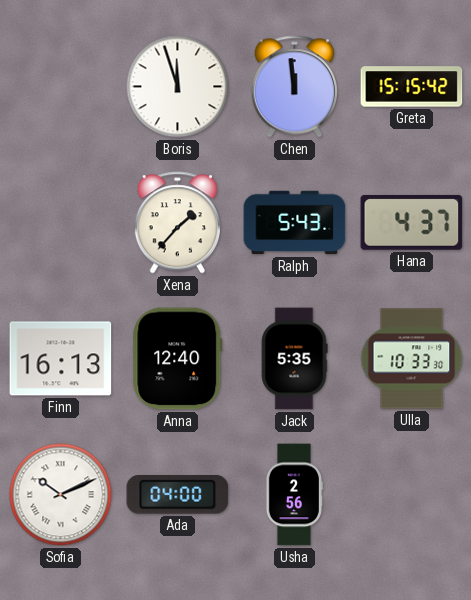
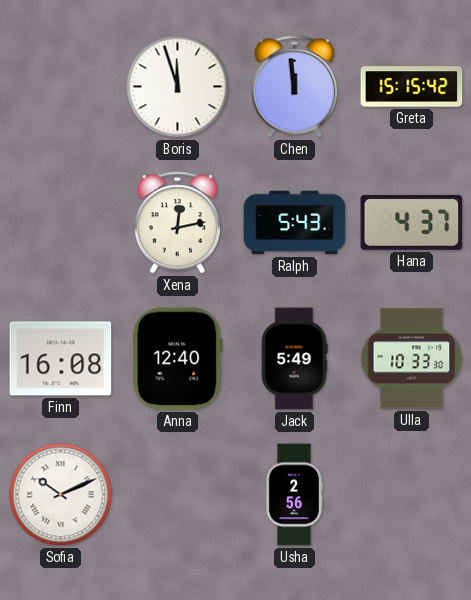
Xena: 1:37 -> 12:13
Finn: 16:13 -> 16:08
Jack: 5:35 -> 5:49
Ada: 04:00 -> none
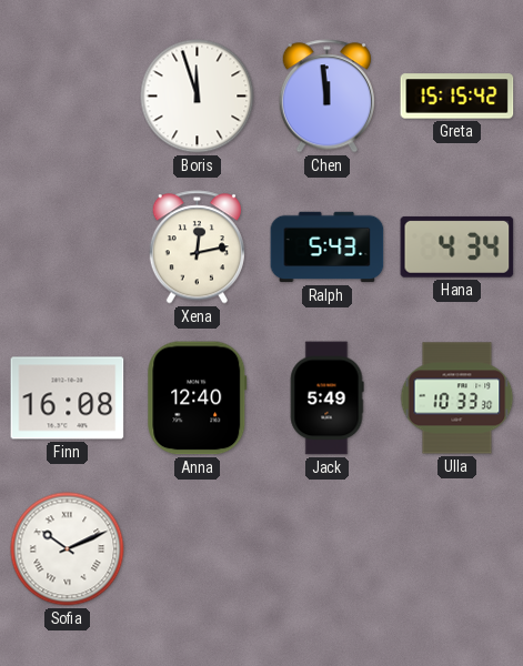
Hana: 4:37 -> 4:34
Usha: 2:56 -> none
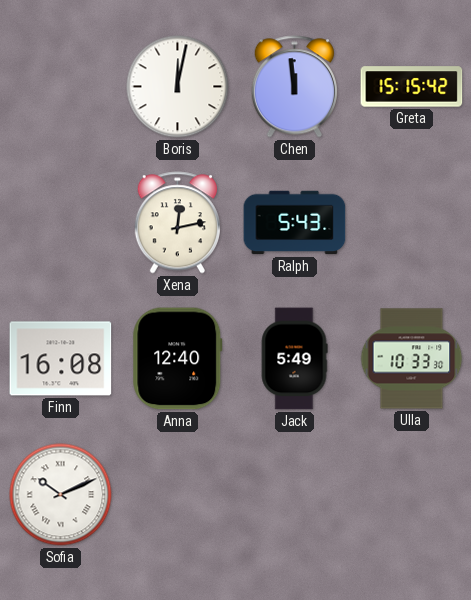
Boris: 11:57 -> 12:02
Hana: 4:34 -> none
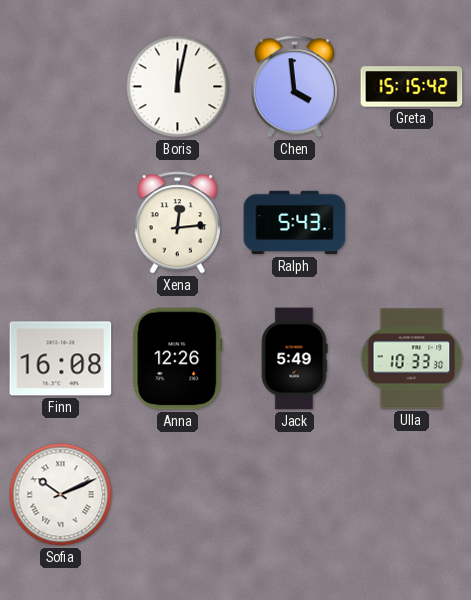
Chen: 11:59 -> 3:59
Xena: 12:13 -> 12:14
Anna: 12:40 -> 12:26
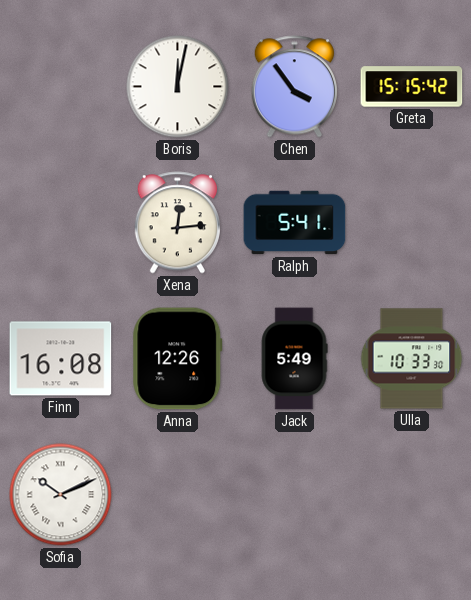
Chen: 3:59 -> 3:54
Ralph: 5:43 -> 5:41
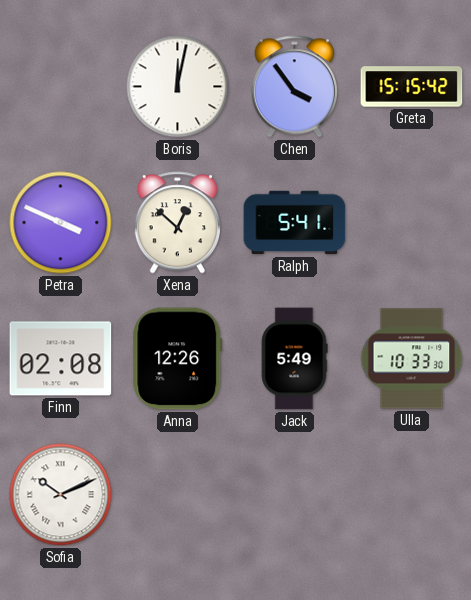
Petra: none -> 3:49
Xena: 12:14 -> 12:52
Finn: 16:08 -> 02:08
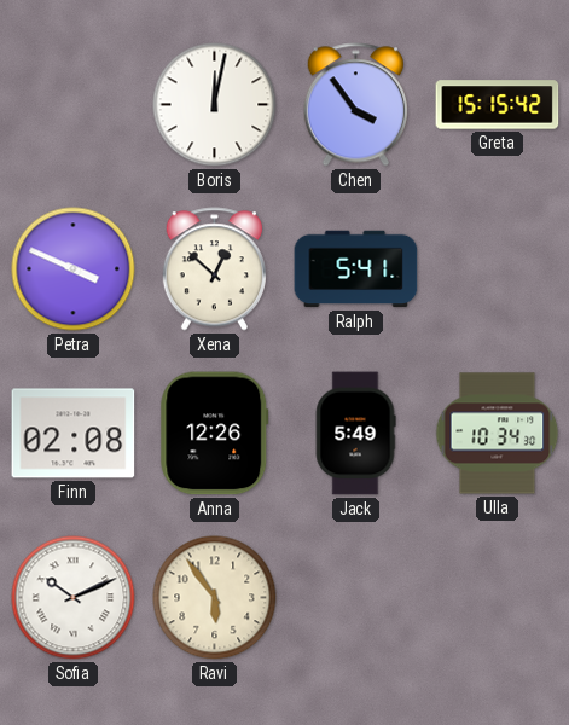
Ulla: 10:33 -> 10:34
Ravi: none -> 5:54
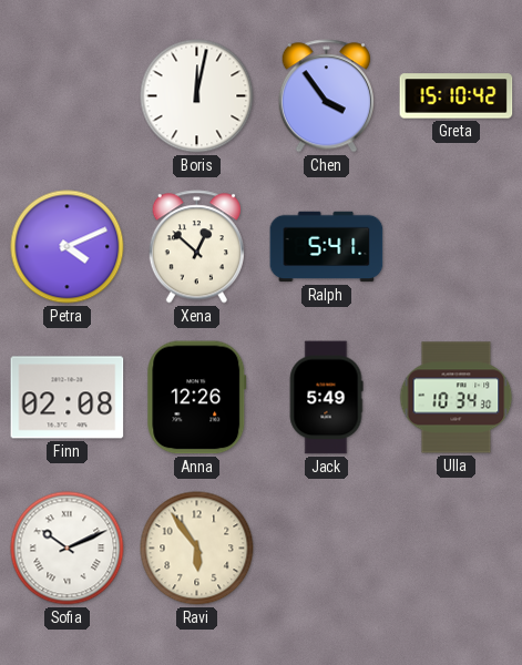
Greta: 15:15 -> 15:10
Petra: 3:49 -> 4:11
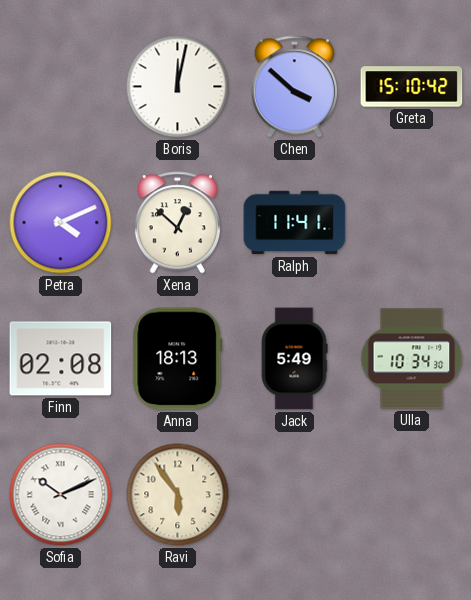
Chen: 3:54 -> 3:52
Ralph: 5:41 -> 11:41
Anna: 12:26 -> 18:13
